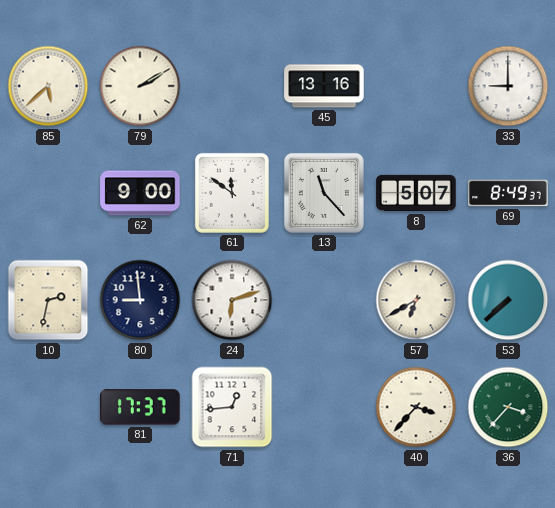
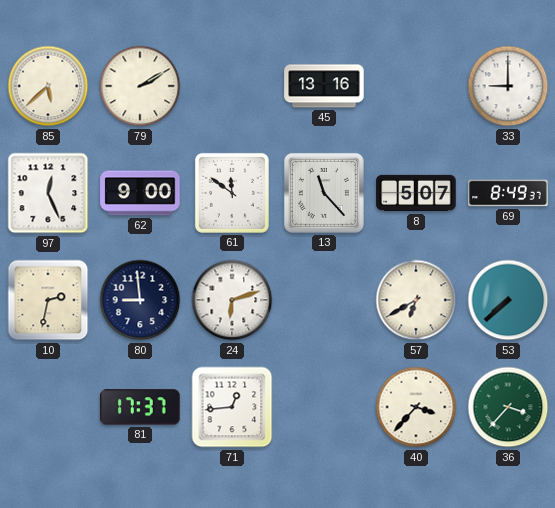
97: none -> 12:26
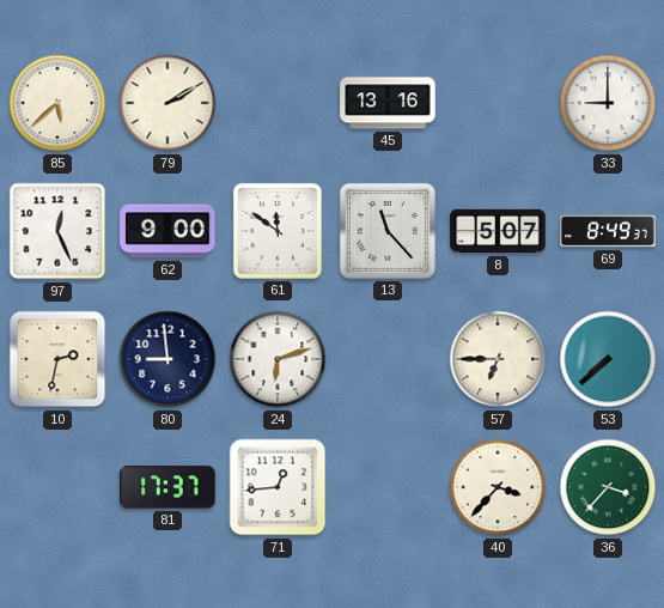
57: 6:40 -> 6:45
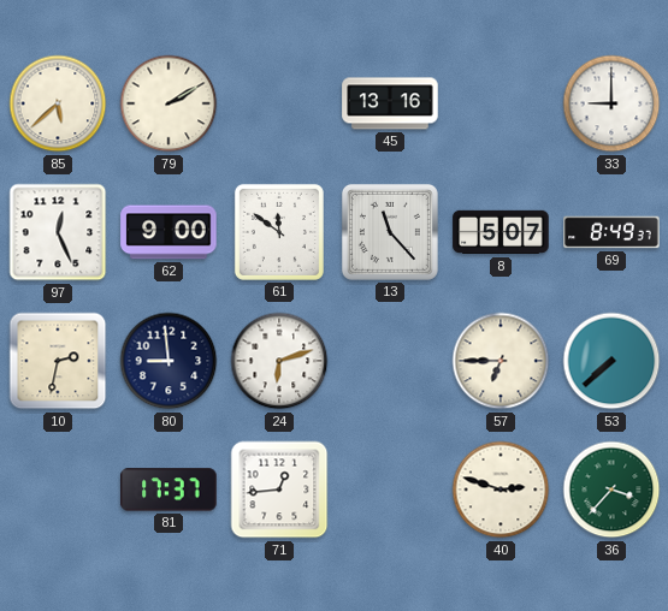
40: 3:37 -> 2:48
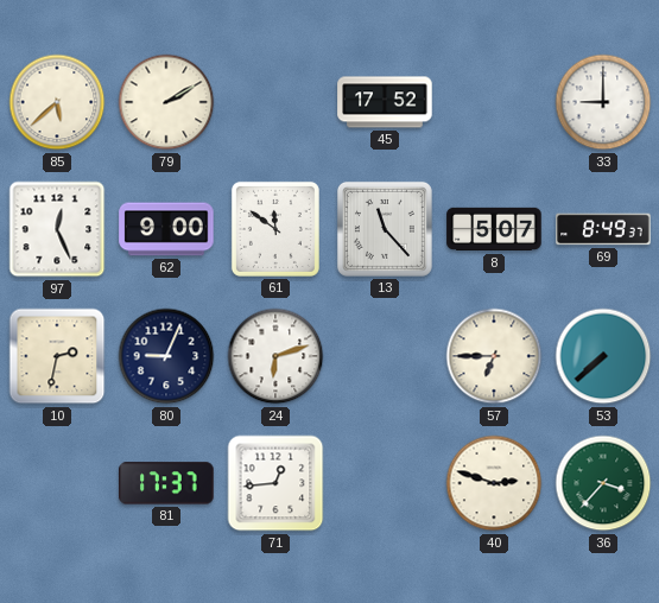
45: 13:16 -> 17:52
80: 8:59 -> 9:04
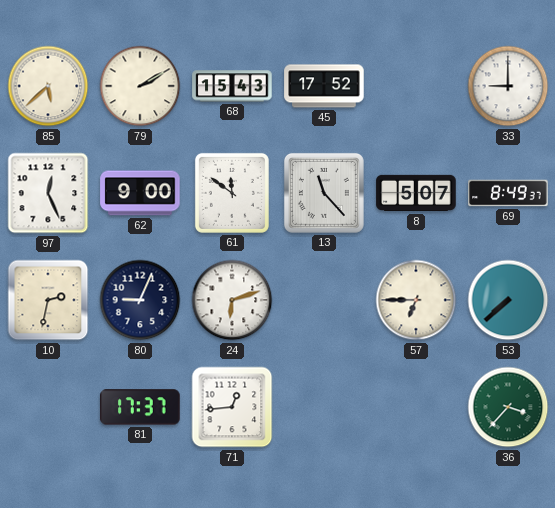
68: none -> 15:43
40: 2:48 -> none
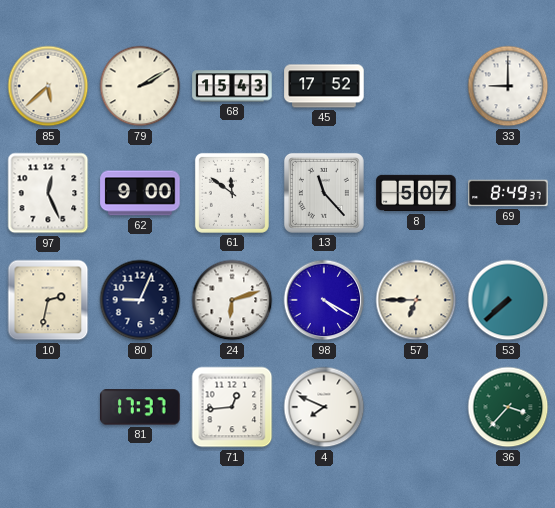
98: none -> 4:20
4: none -> 7:49
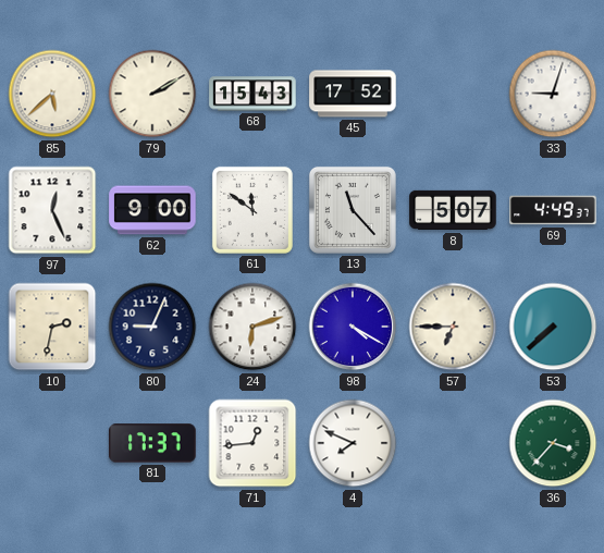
33: 9:00 -> 9:03
69: 8:49 -> 4:49
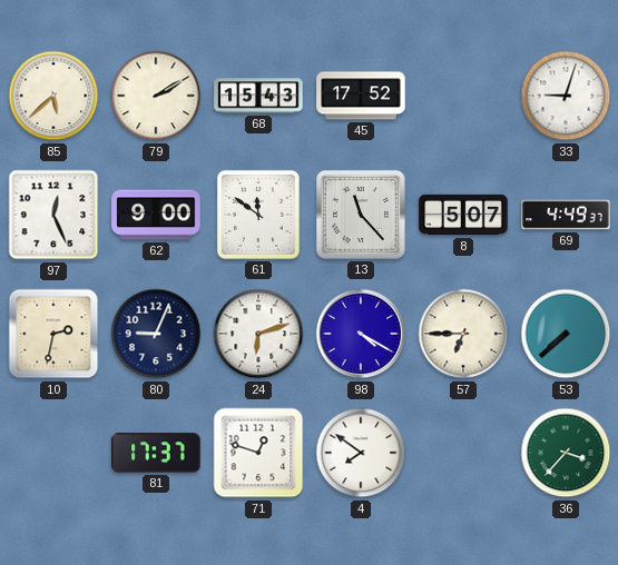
71: 12:44 -> 12:48
4: 7:49 -> 7:51
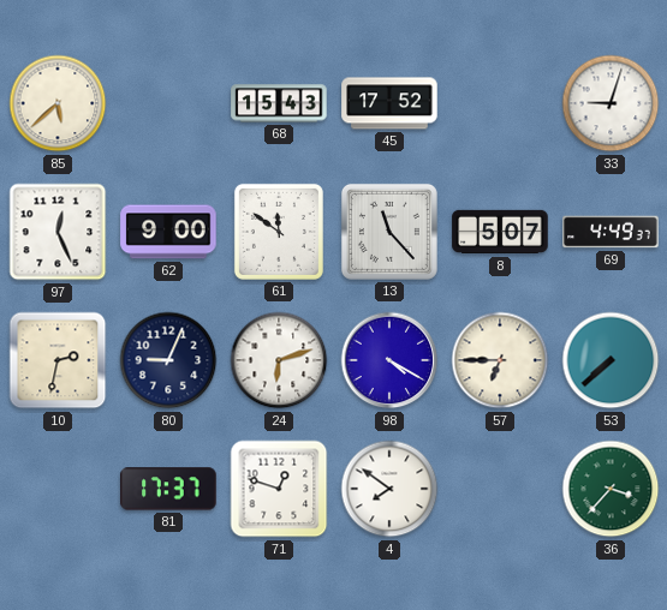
79: 2:10 -> none
